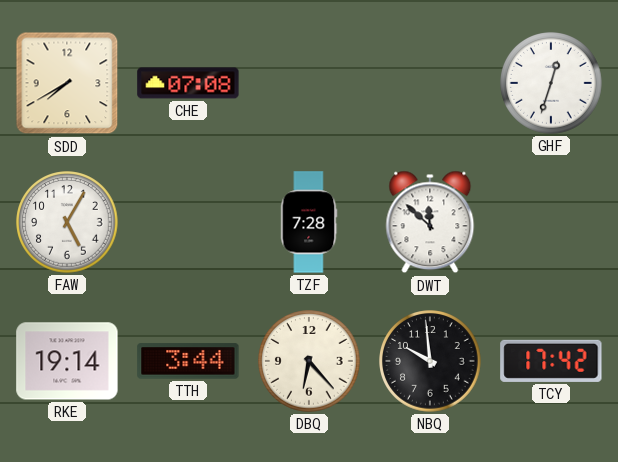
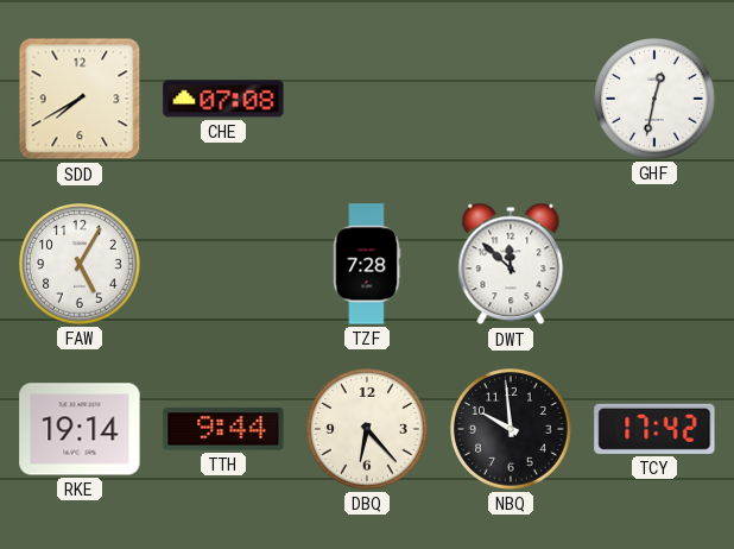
GHF: 12:33 -> 12:32
TTH: 3:44 -> 9:44
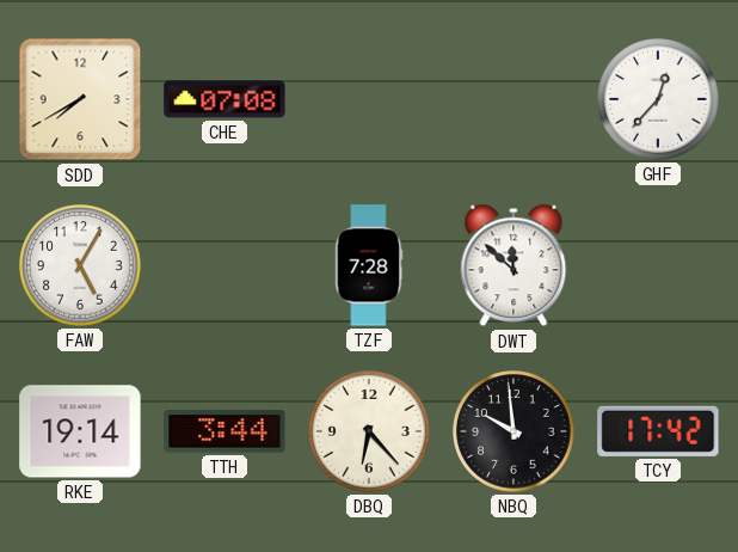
GHF: 12:32 -> 12:37
TTH: 9:44 -> 3:44
